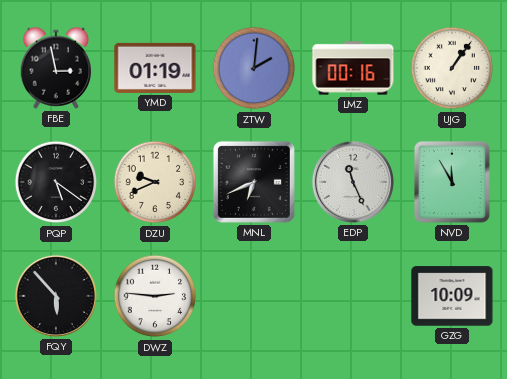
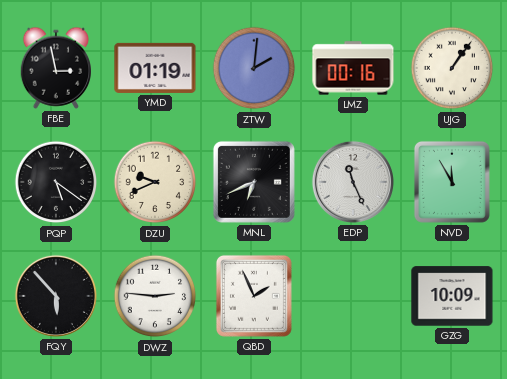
QBD: none -> 1:56
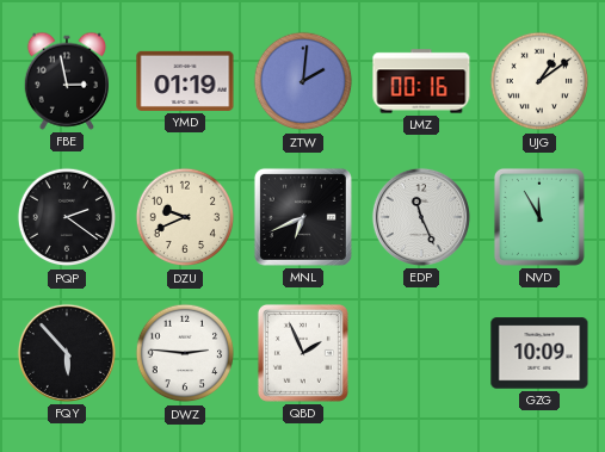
UJG: 1:06 -> 1:09
PQP: 5:21 -> 2:21
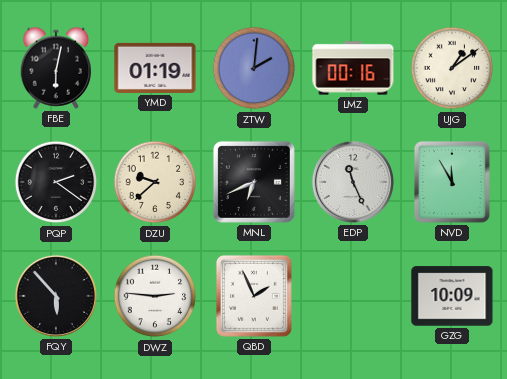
FBE: 2:58 -> 6:02
DZU: 9:41 -> 9:38
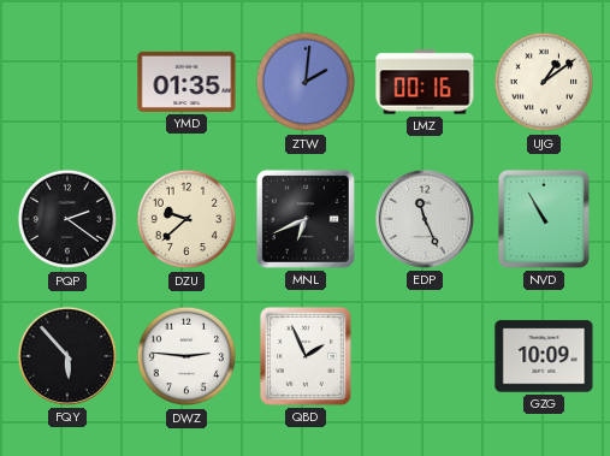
FBE: 6:02 -> none
YMD: 01:19 -> 01:35
NVD: 11:55 -> 10:55
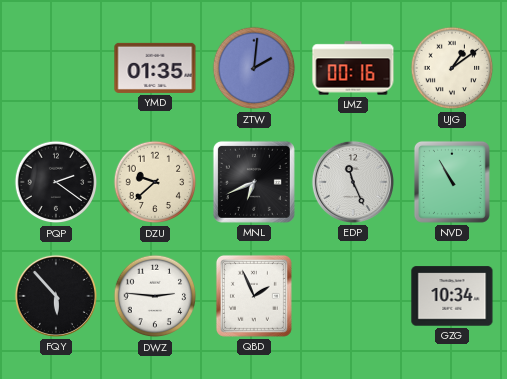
GZG: 10:09 -> 10:34
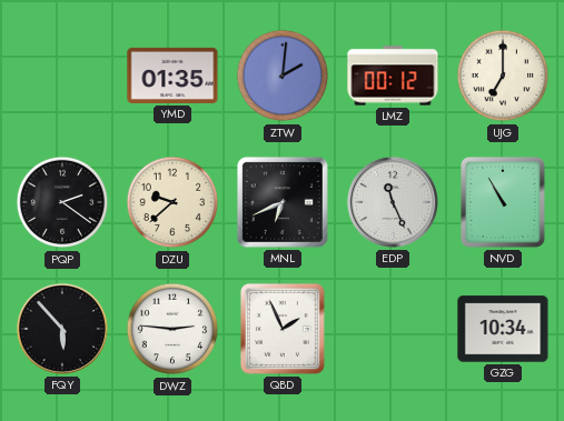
LMZ: 00:16 -> 00:12
UJG: 1:09 -> 7:00
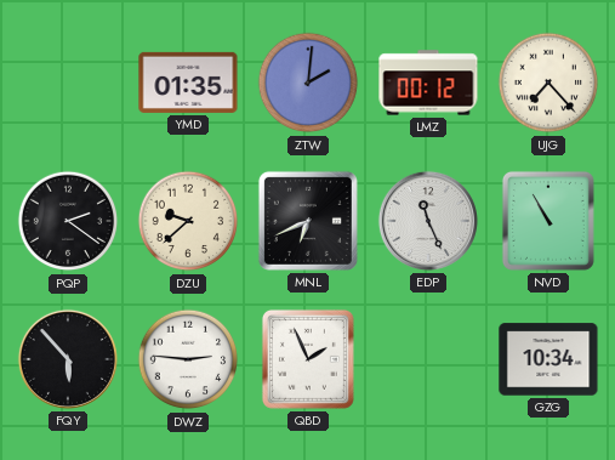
UJG: 7:00 -> 7:23
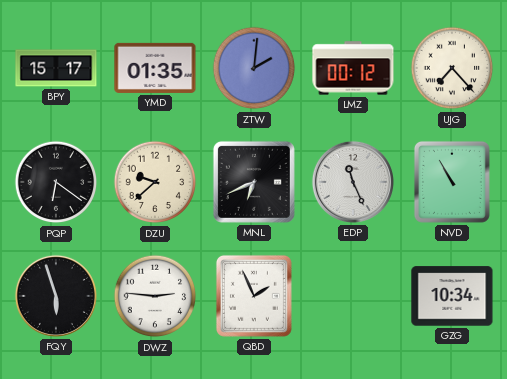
BPY: none -> 15:17
PQP: 2:21 -> 6:21
FQY: 5:53 -> 5:57
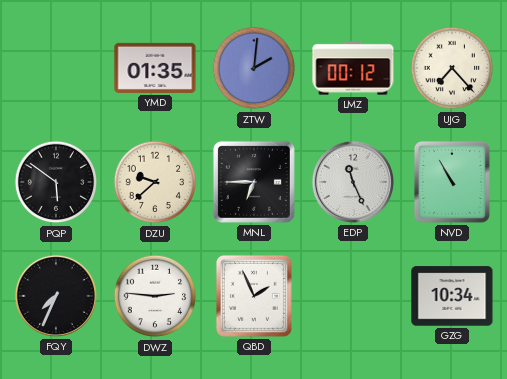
BPY: 15:17 -> none
PQP: 6:21 -> 5:51
MNL: 6:41 -> 6:45
FQY: 5:57 -> 7:34
